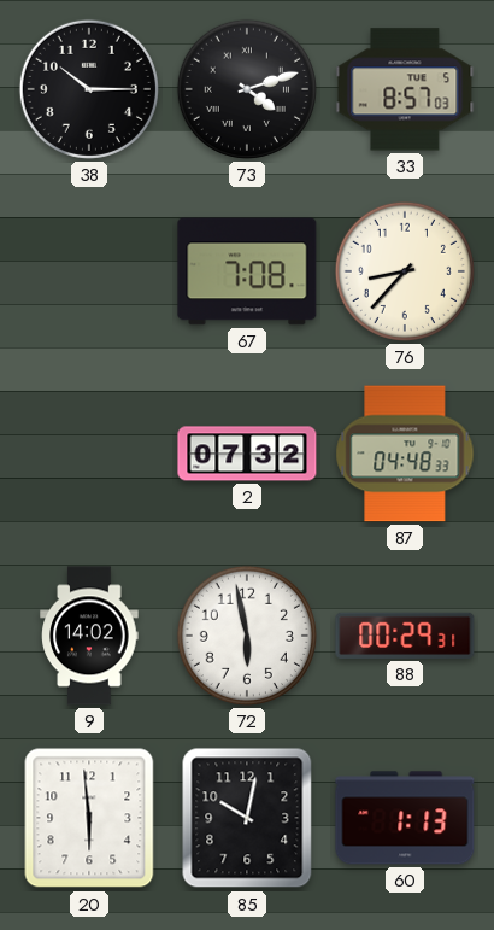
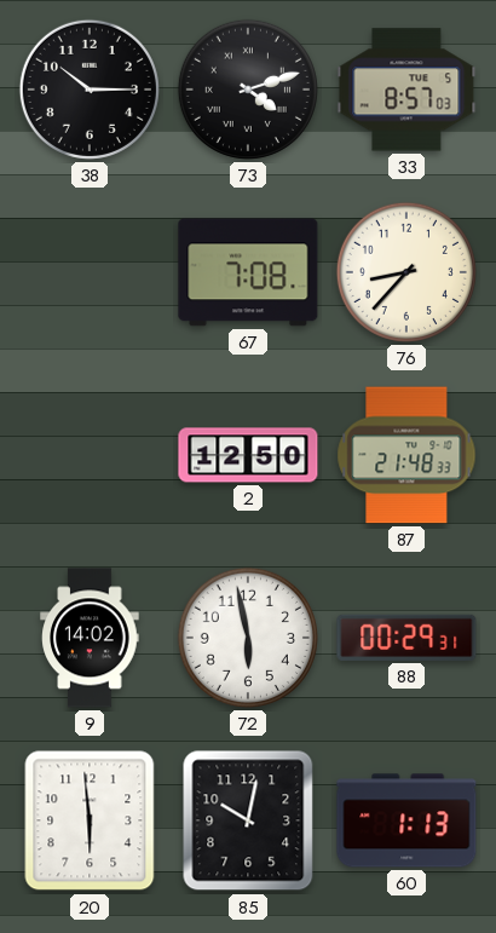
2: 07:32 -> 12:50
87: 04:48 -> 21:48
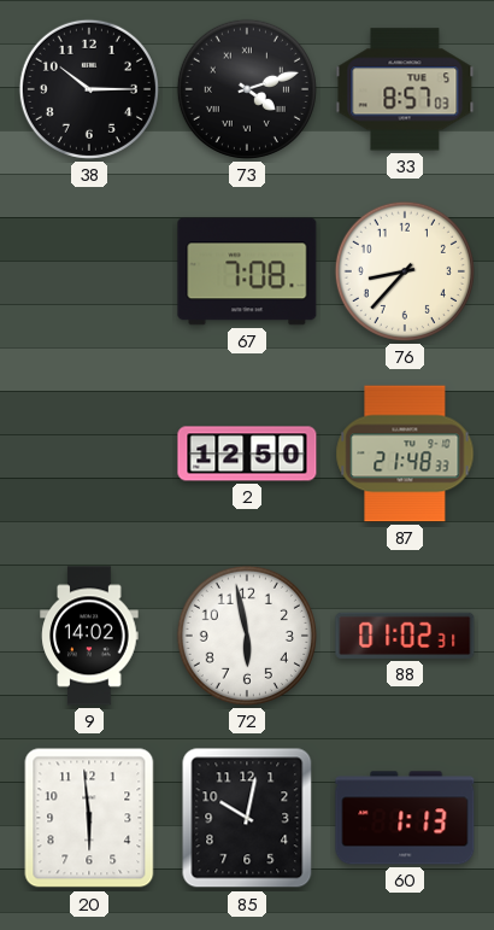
88: 00:29 -> 01:02
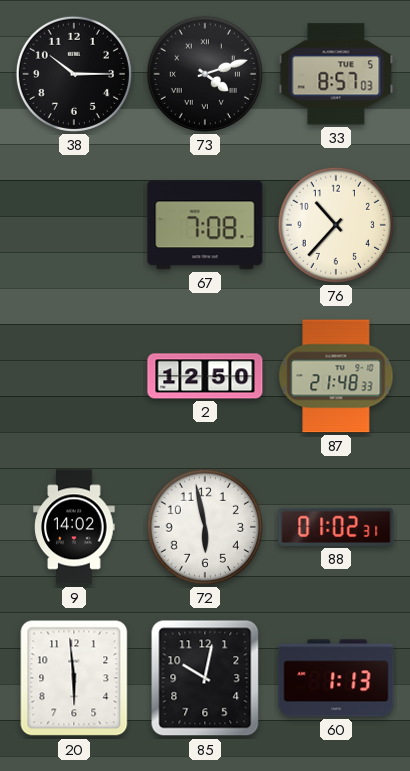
76: 8:37 -> 10:37
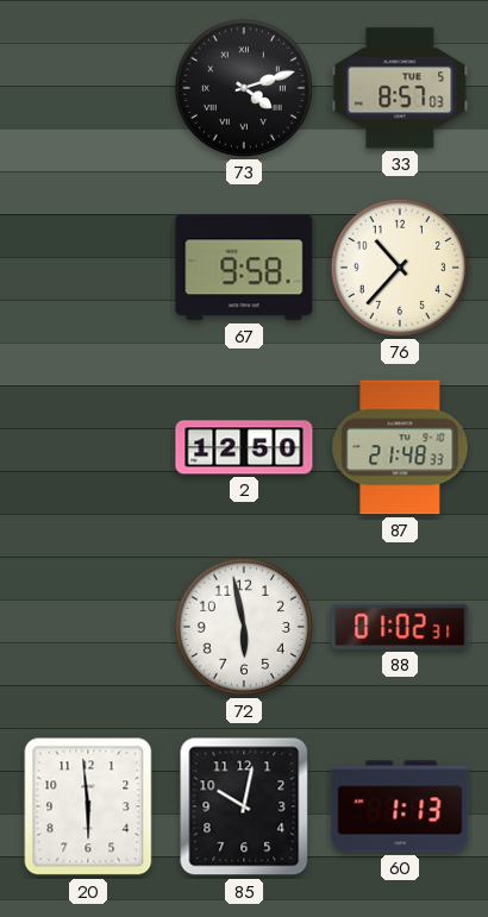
38: 10:15 -> none
67: 7:08 -> 9:58
9: 14:02 -> none
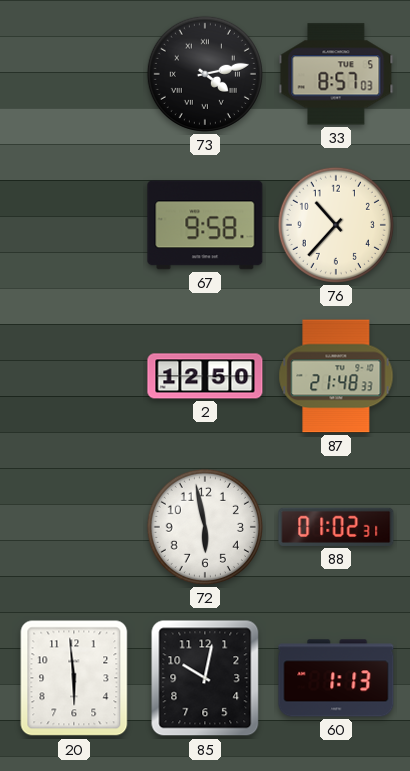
73: 4:12 -> 4:13
